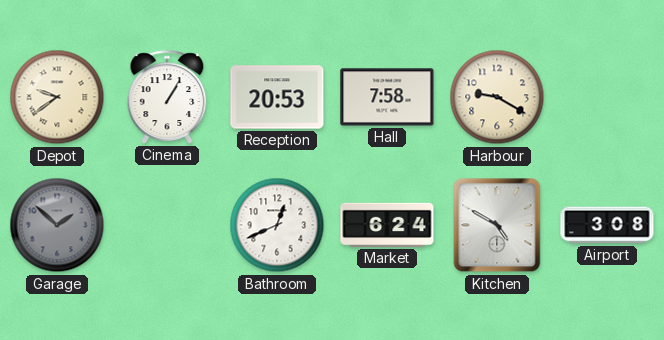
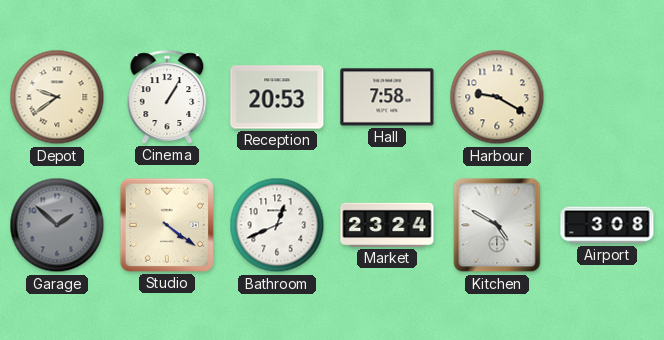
Studio: none -> 4:21
Market: 6:24 -> 23:24
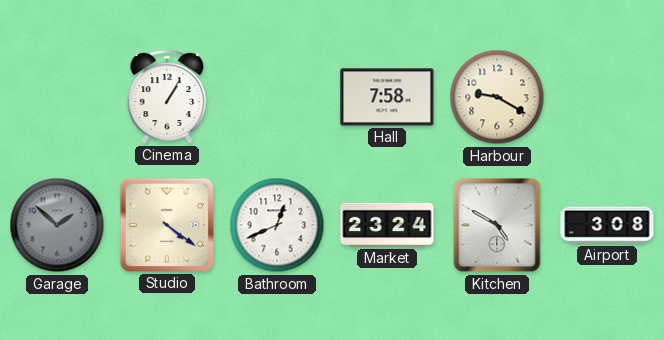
Depot: 9:39 -> none
Reception: 20:53 -> none
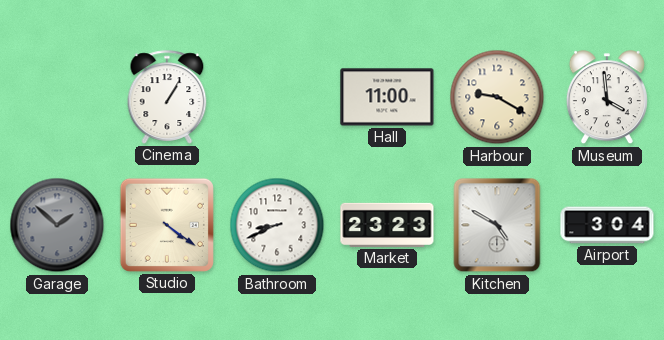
Hall: 7:58 -> 11:00
Museum: none -> 3:59
Bathroom: 12:41 -> 8:41
Market: 23:24 -> 23:23
Airport: 3:08 -> 3:04
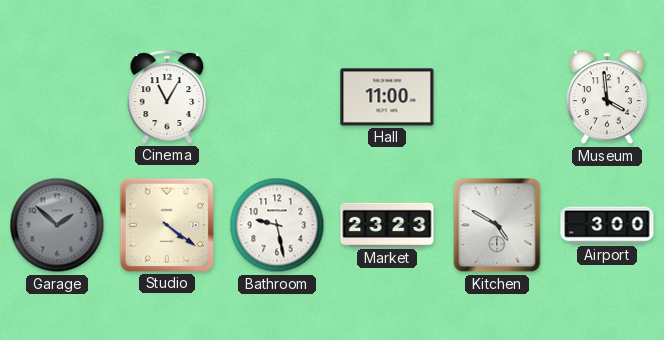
Cinema: 1:05 -> 11:05
Harbour: 9:20 -> none
Bathroom: 8:41 -> 9:28
Airport: 3:04 -> 3:00
